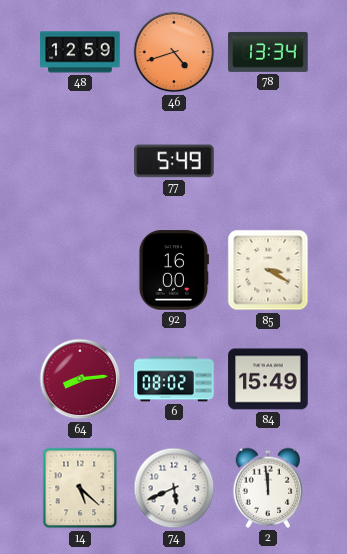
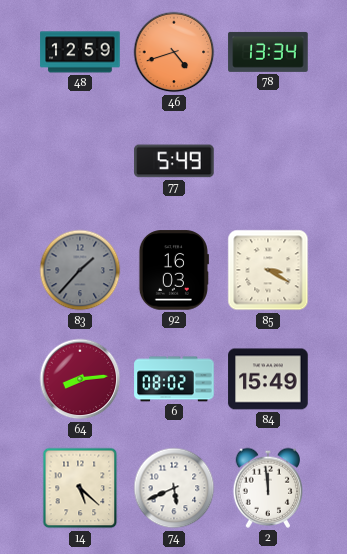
83: none -> 1:37
92: 16:00 -> 16:03
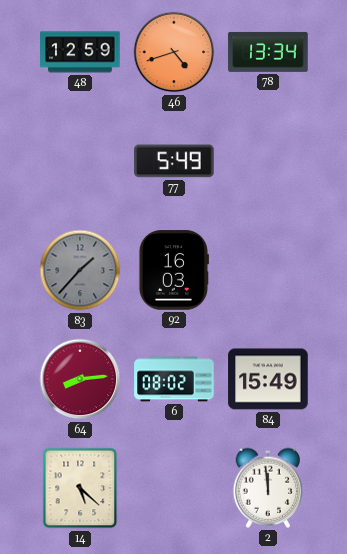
85: 3:20 -> none
74: 5:41 -> none
